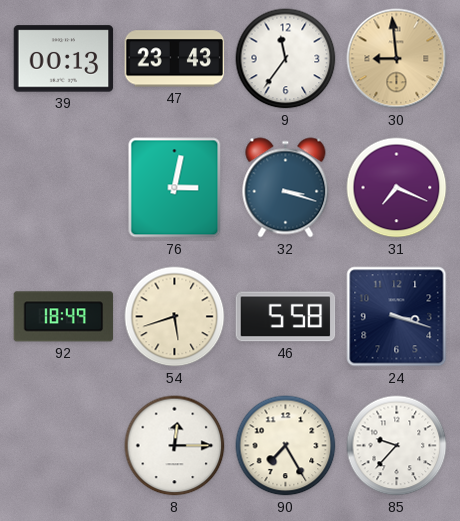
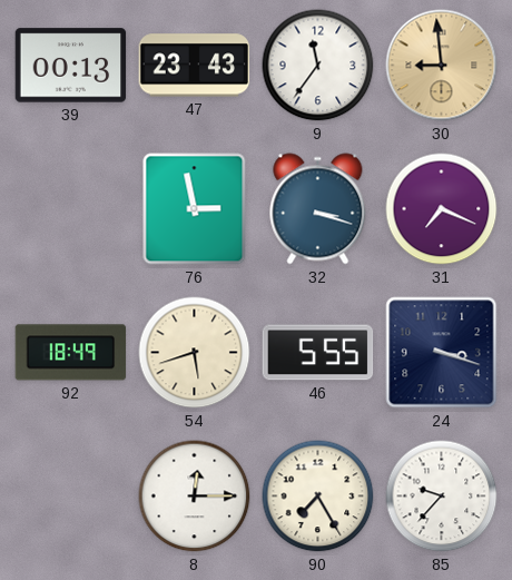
76: 3:02 -> 2:58
46: 5:58 -> 5:55
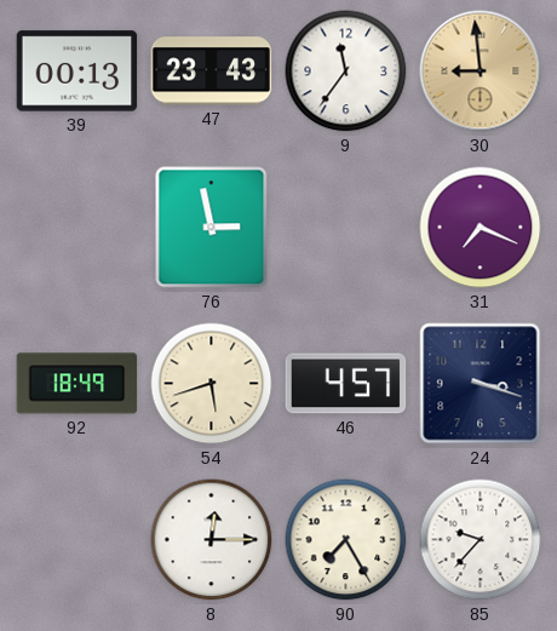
32: 3:18 -> none
46: 5:55 -> 4:57
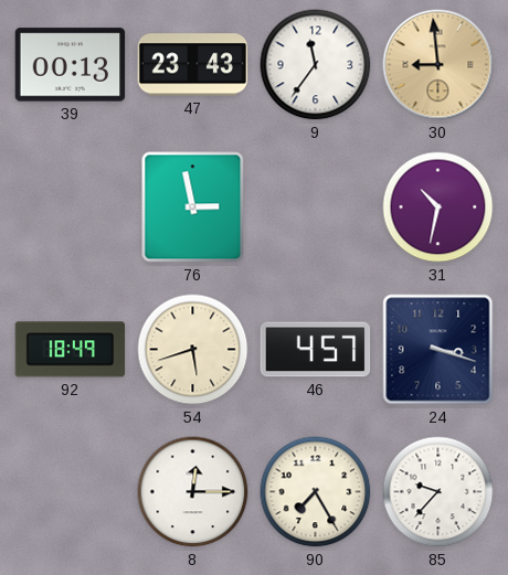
31: 7:19 -> 10:32
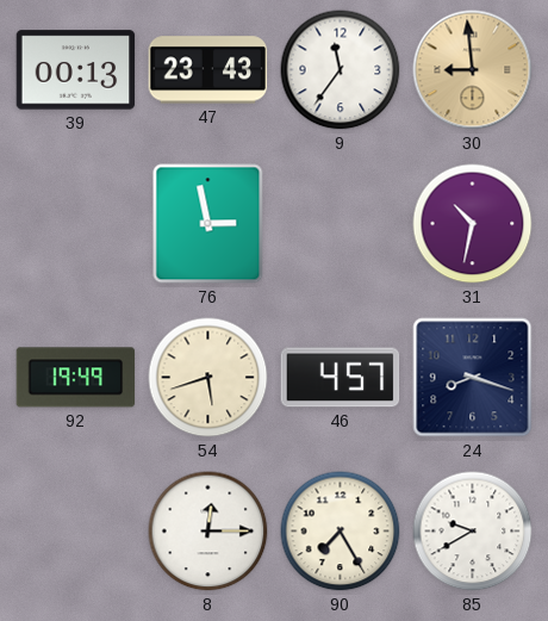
92: 18:49 -> 19:49
24: 3:18 -> 8:18
85: 9:37 -> 9:40
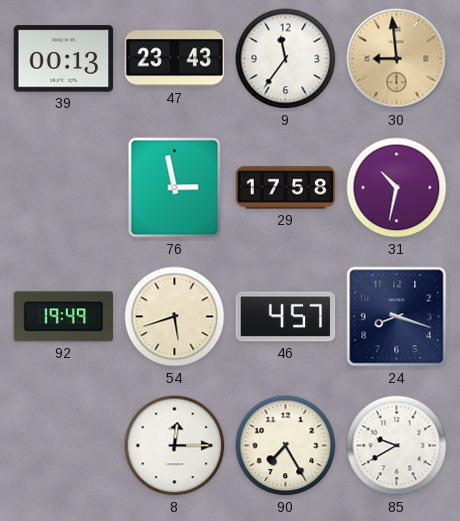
29: none -> 17:58
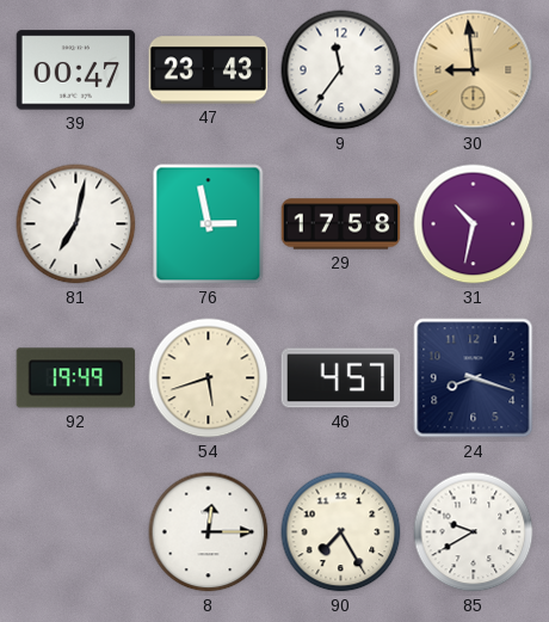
39: 00:13 -> 00:47
81: none -> 7:02
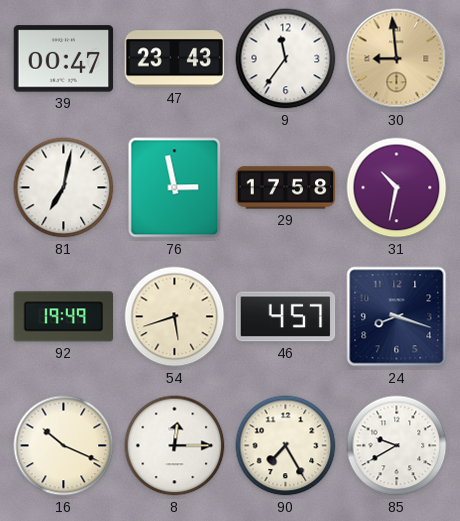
16: none -> 10:19
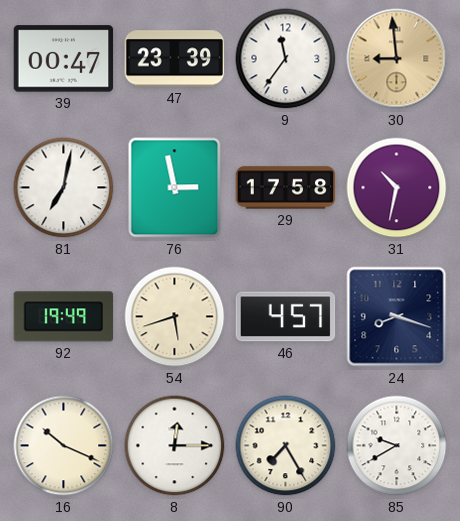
47: 23:43 -> 23:39
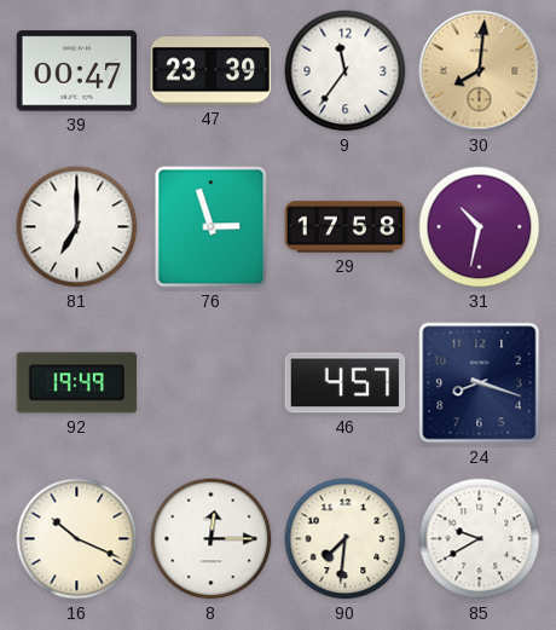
30: 8:59 -> 8:01
81: 7:02 -> 7:00
76: 2:58 -> 2:57
54: 5:42 -> none
90: 7:25 -> 7:31
